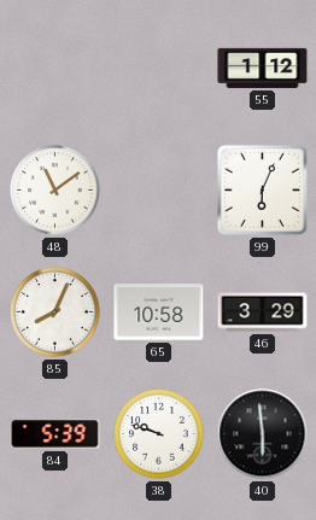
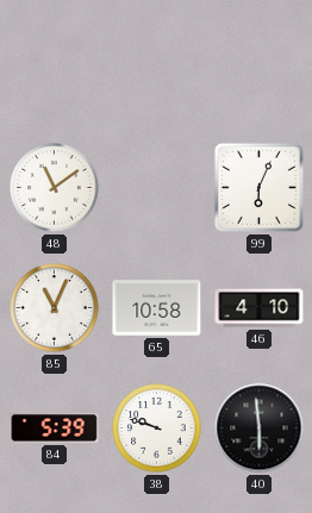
55: 1:12 -> none
85: 8:04 -> 11:04
46: 3:29 -> 4:10
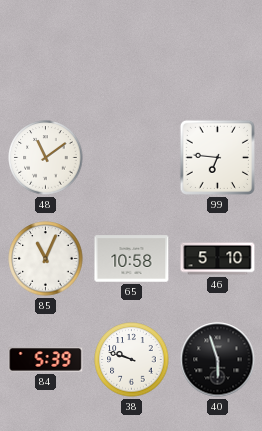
99: 6:04 -> 6:46
46: 4:10 -> 5:10
40: 5:59 -> 5:57
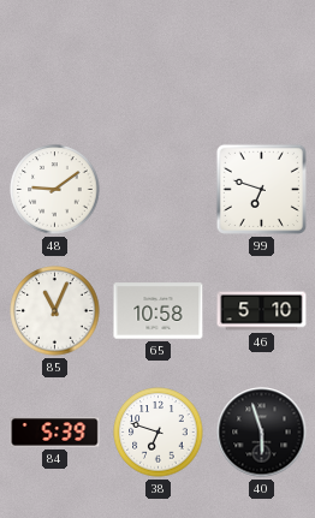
48: 11:09 -> 9:09
99: 6:46 -> 6:48
38: 9:48 -> 6:48
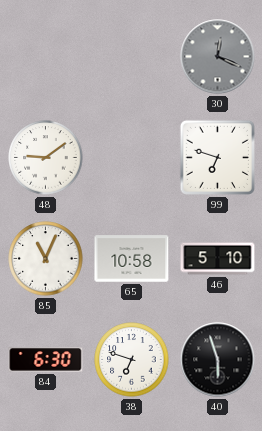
30: none -> 12:19
84: 5:39 -> 6:30
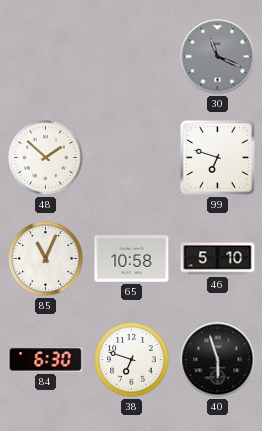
30: 12:19 -> 11:19
48: 9:09 -> 1:52
